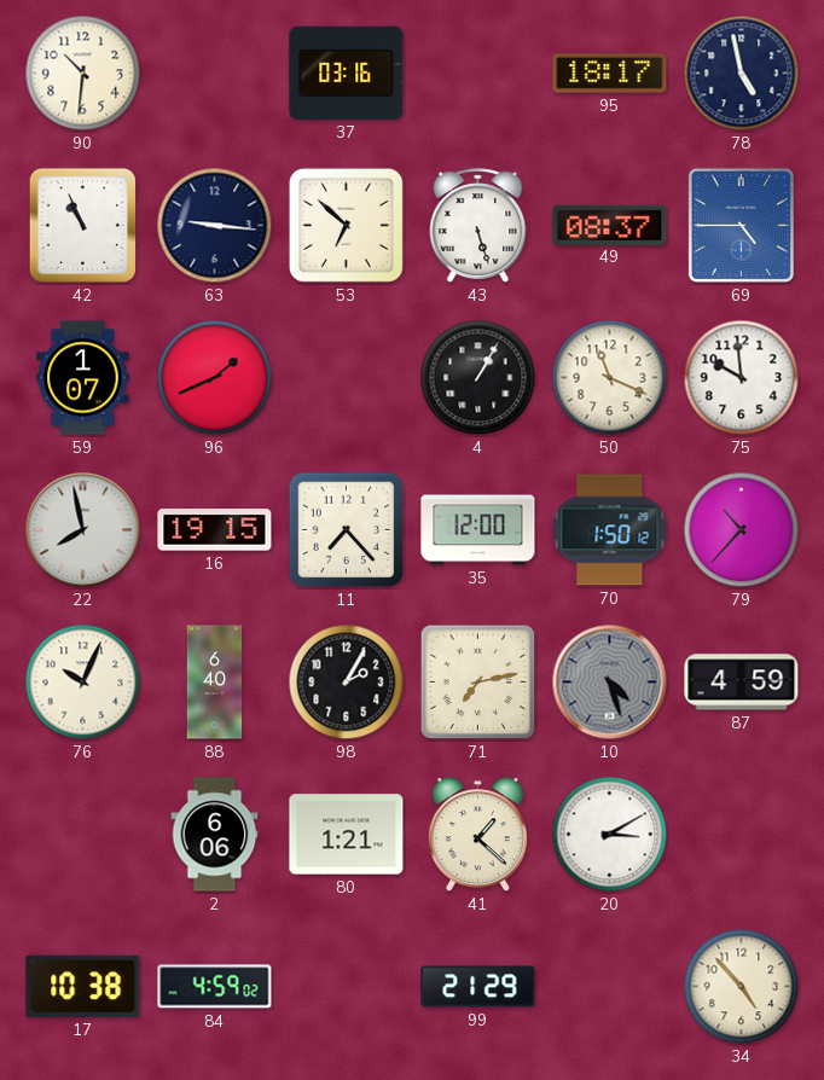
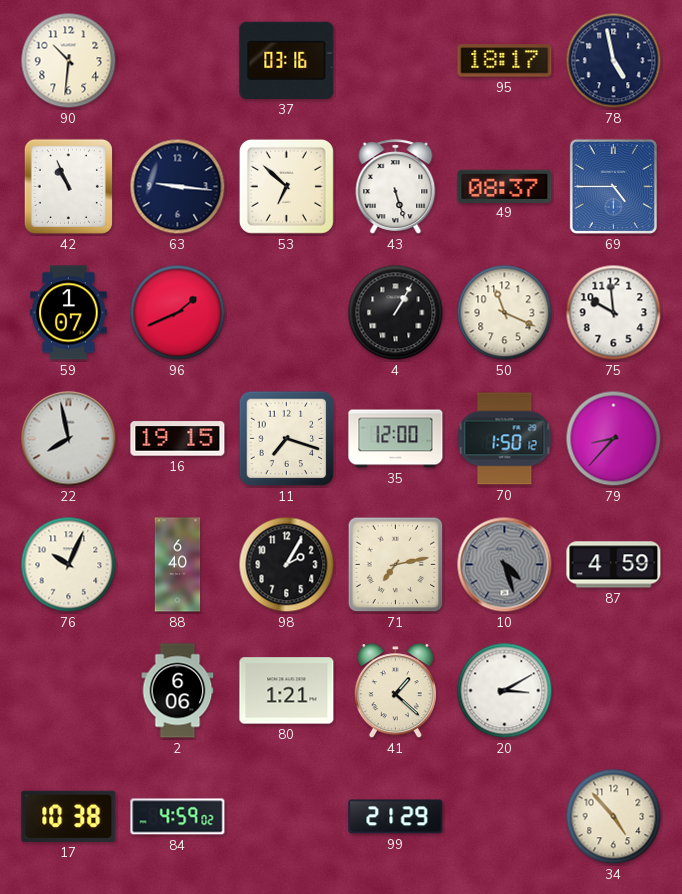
11: 7:23 -> 7:18
79: 10:37 -> 8:37
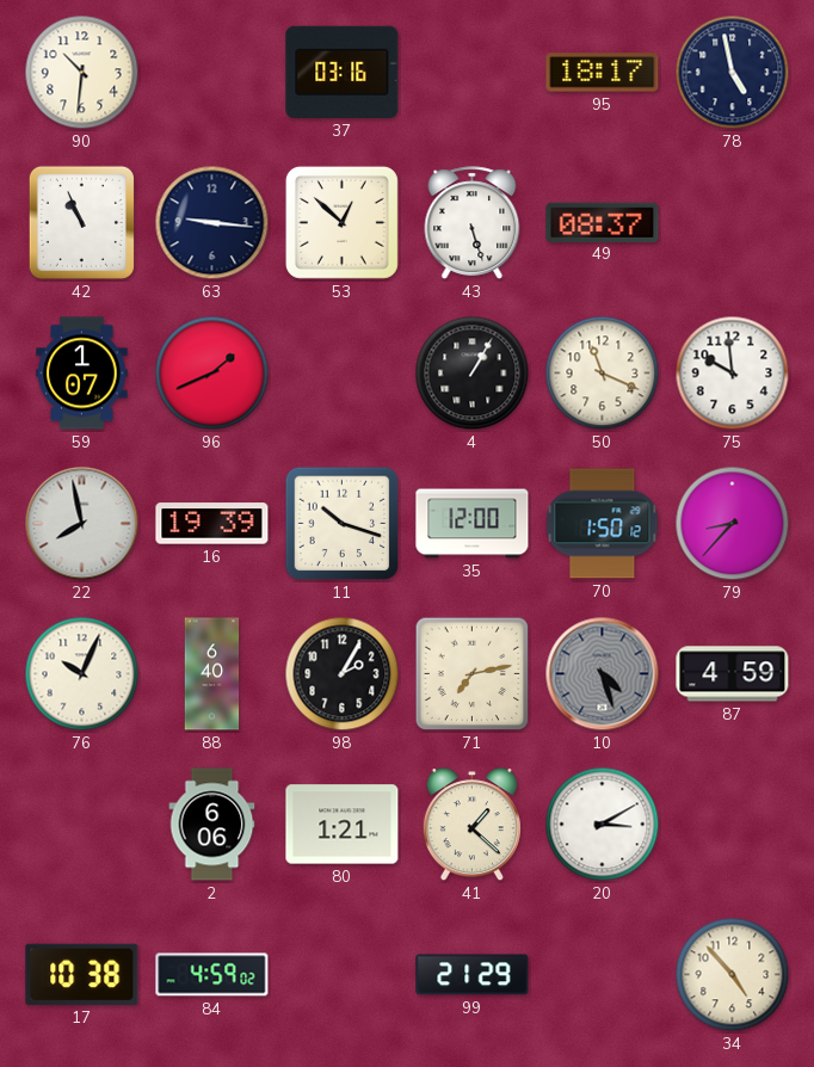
53: 6:52 -> 12:52
69: 4:45 -> none
16: 19:15 -> 19:39
11: 7:18 -> 10:18
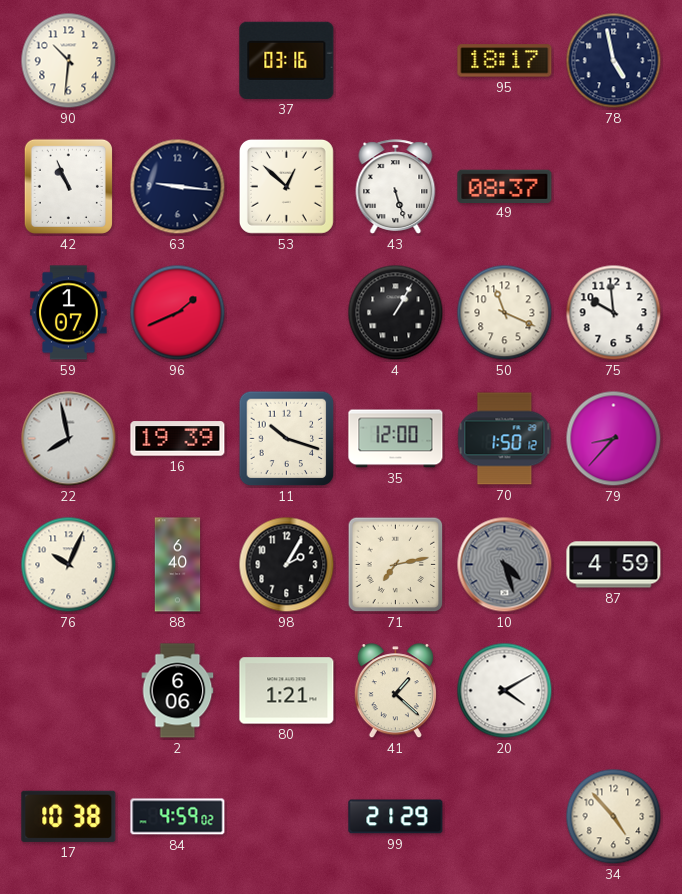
20: 3:10 -> 4:10
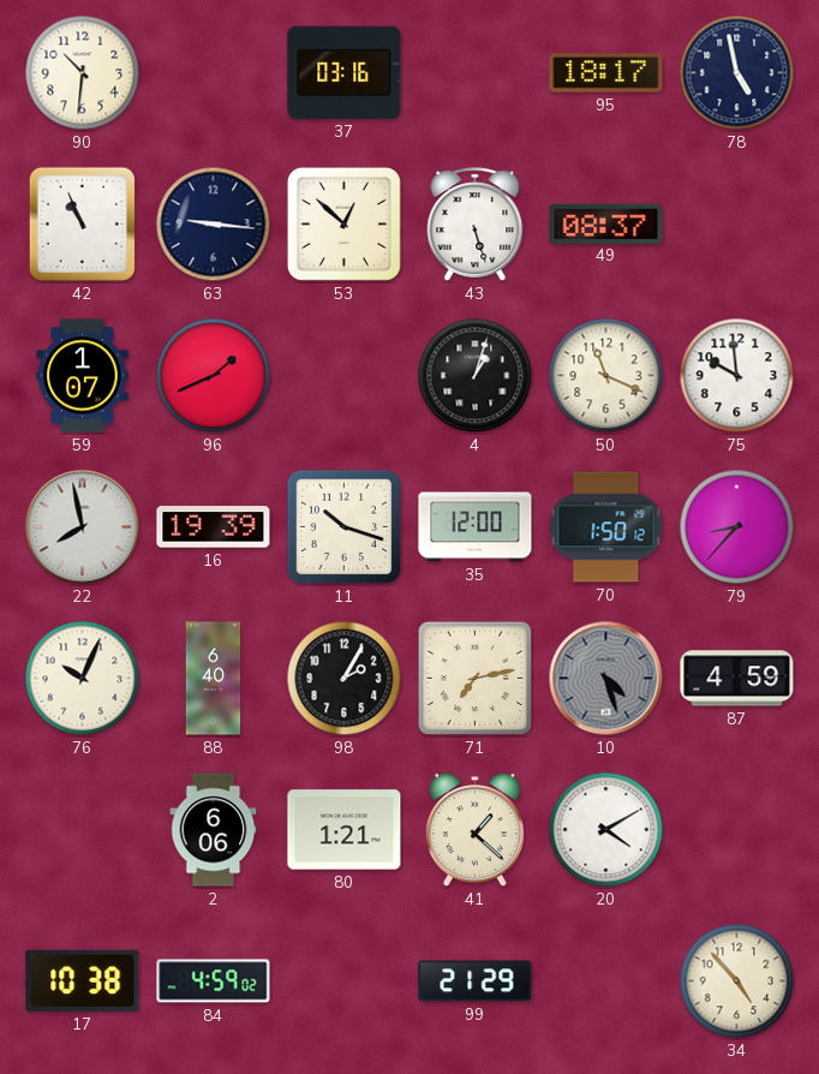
4: 1:05 -> 1:03
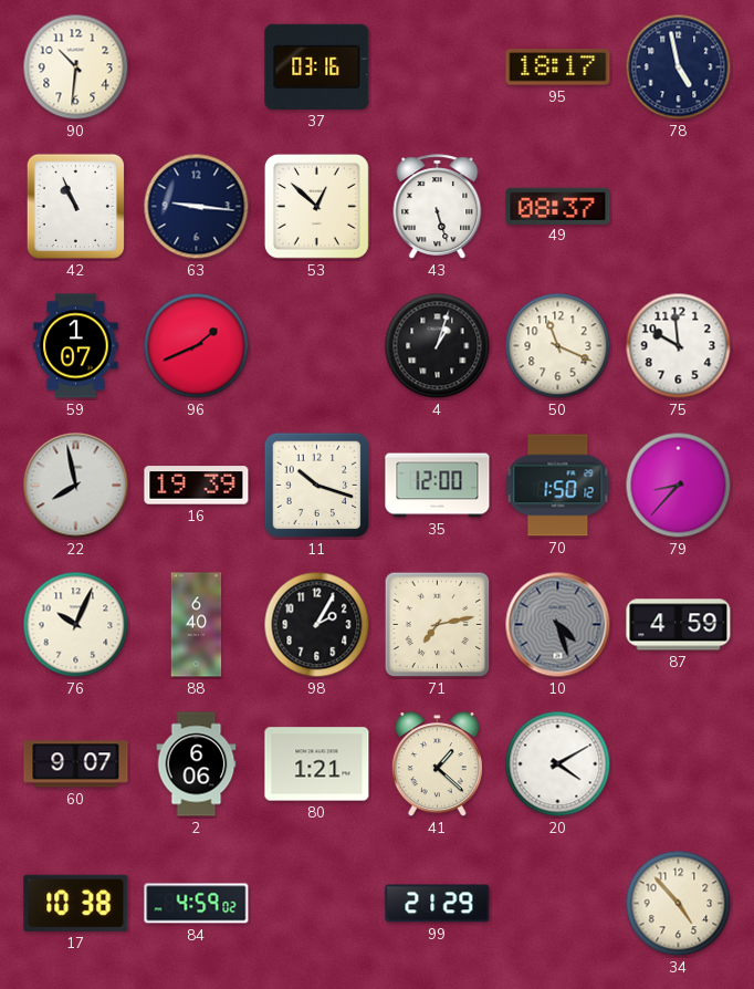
60: none -> 9:07
